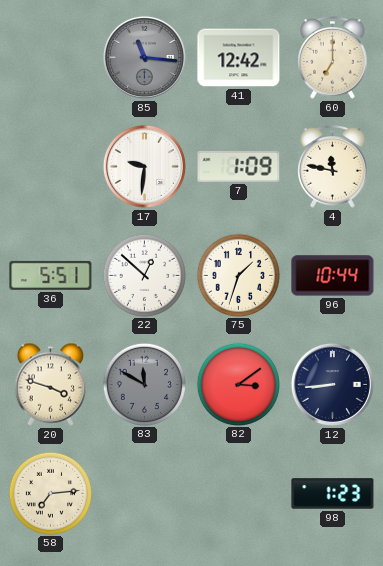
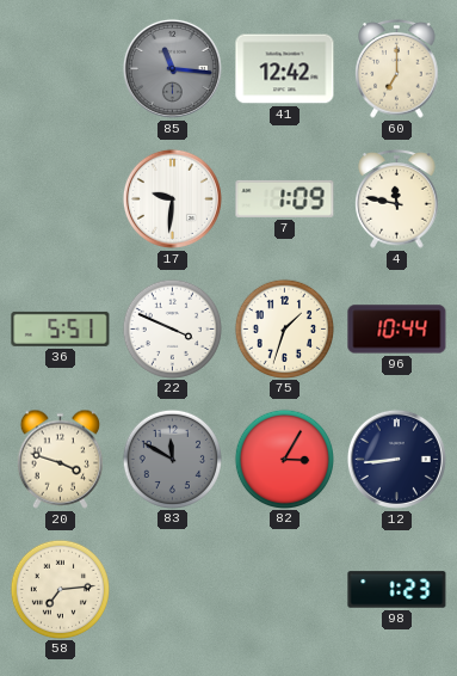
22: 12:52 -> 3:49
82: 3:09 -> 3:05
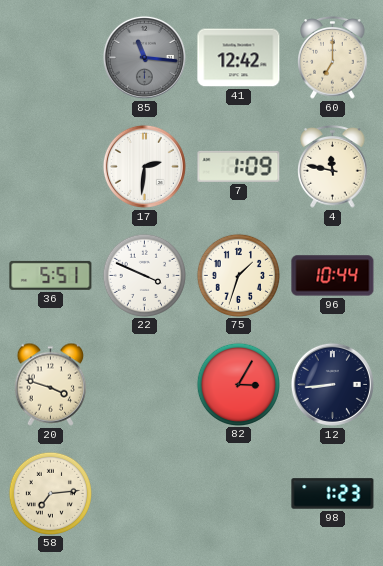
17: 9:31 -> 2:31
83: 11:50 -> none
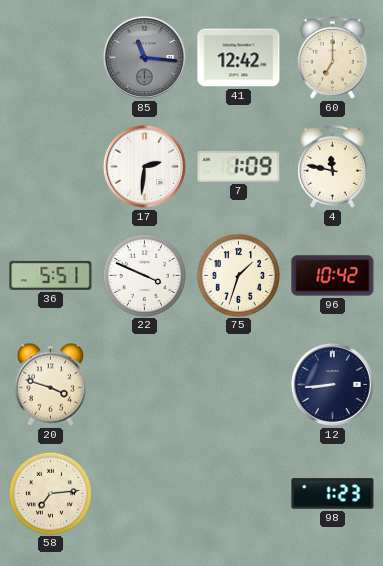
96: 10:44 -> 10:42
82: 3:05 -> none
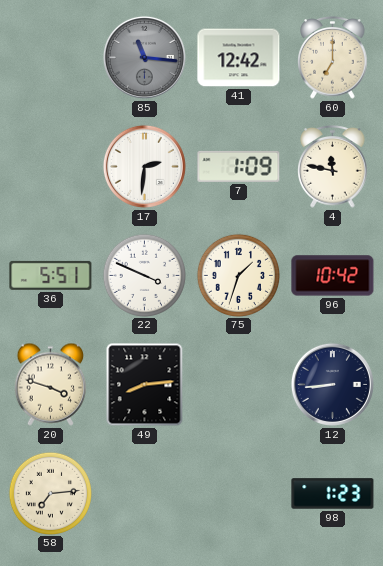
49: none -> 8:14
